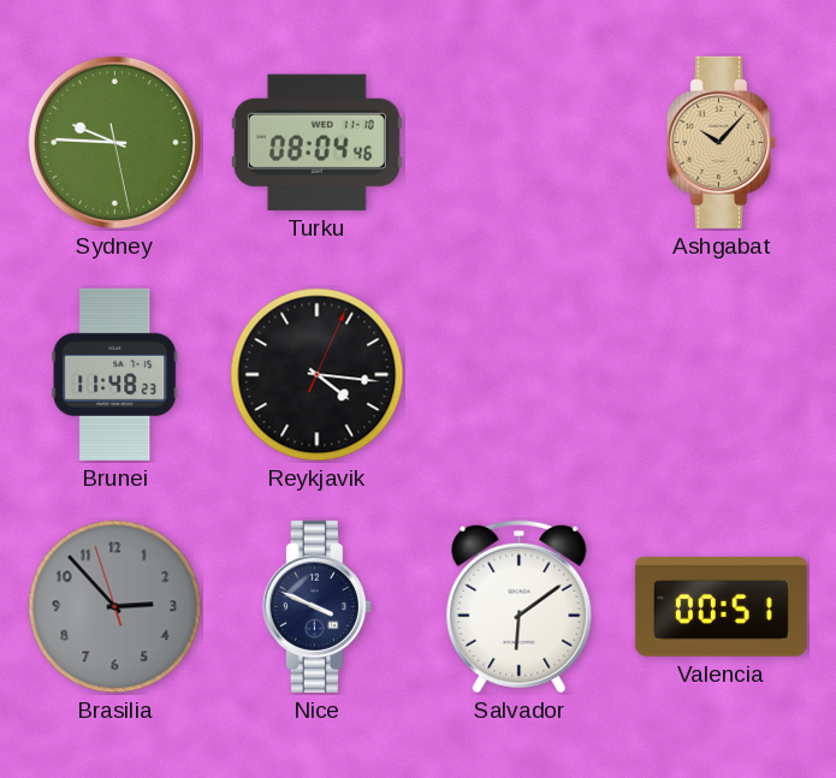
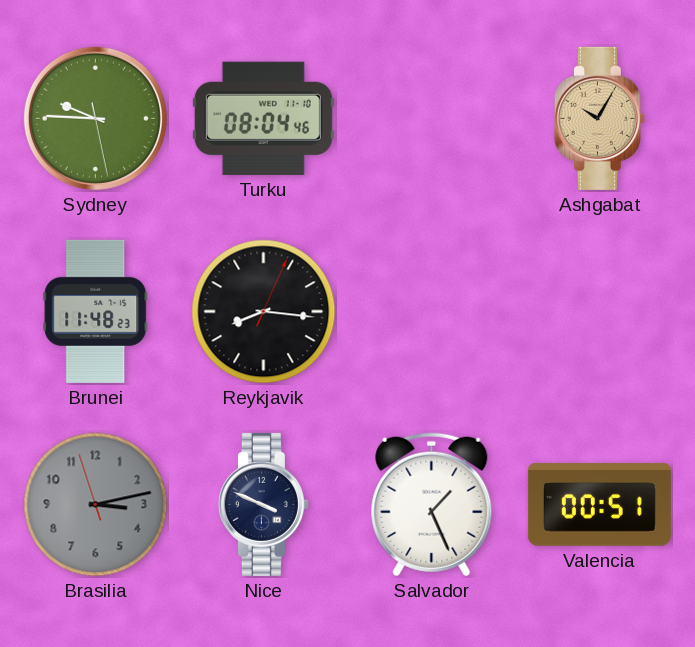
Ashgabat: 10:07 -> 10:05
Reykjavik: 4:16 -> 8:16
Brasilia: 2:52 -> 3:12
Salvador: 6:09 -> 1:26
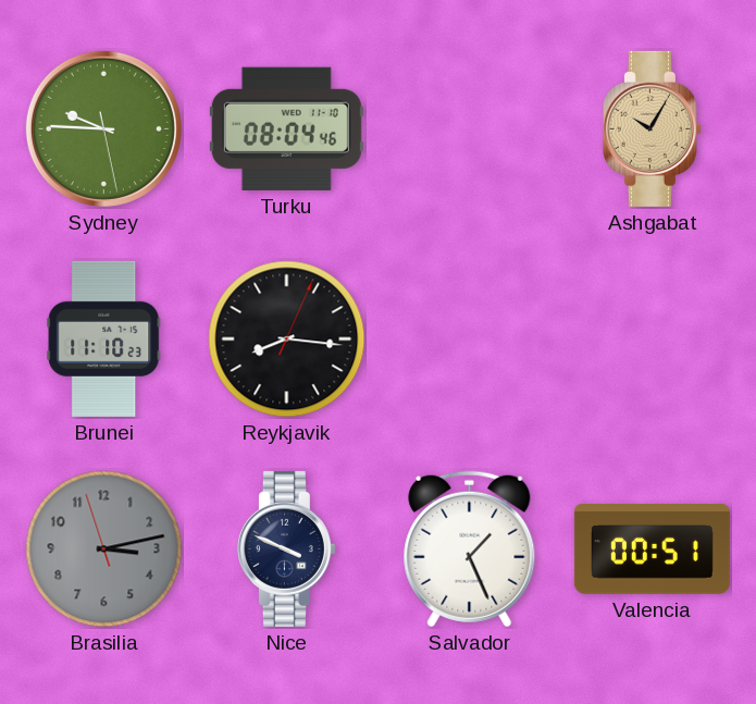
Brunei: 11:48 -> 11:10
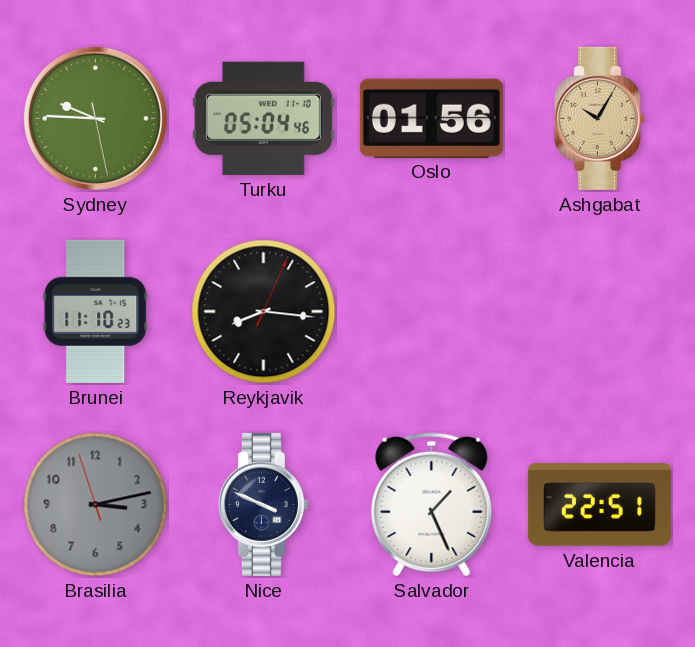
Turku: 08:04 -> 05:04
Oslo: none -> 01:56
Valencia: 00:51 -> 22:51
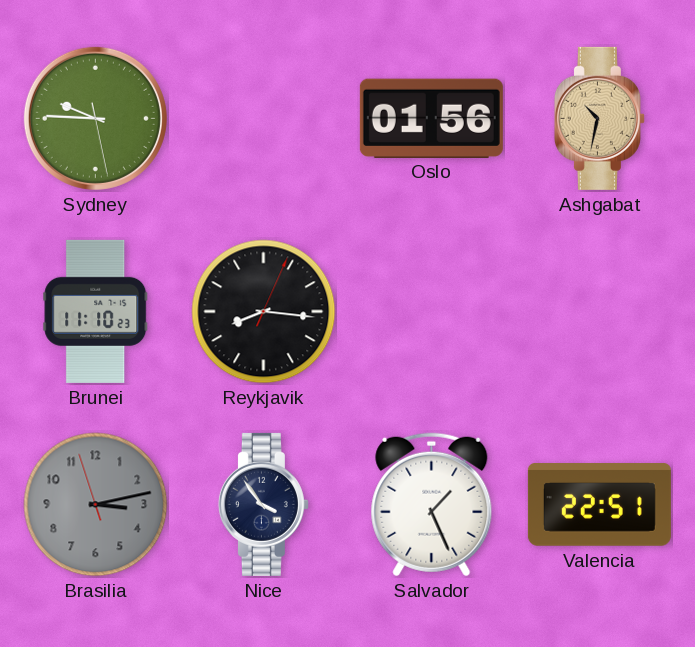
Turku: 05:04 -> none
Ashgabat: 10:05 -> 10:32
Nice: 3:49 -> 3:54
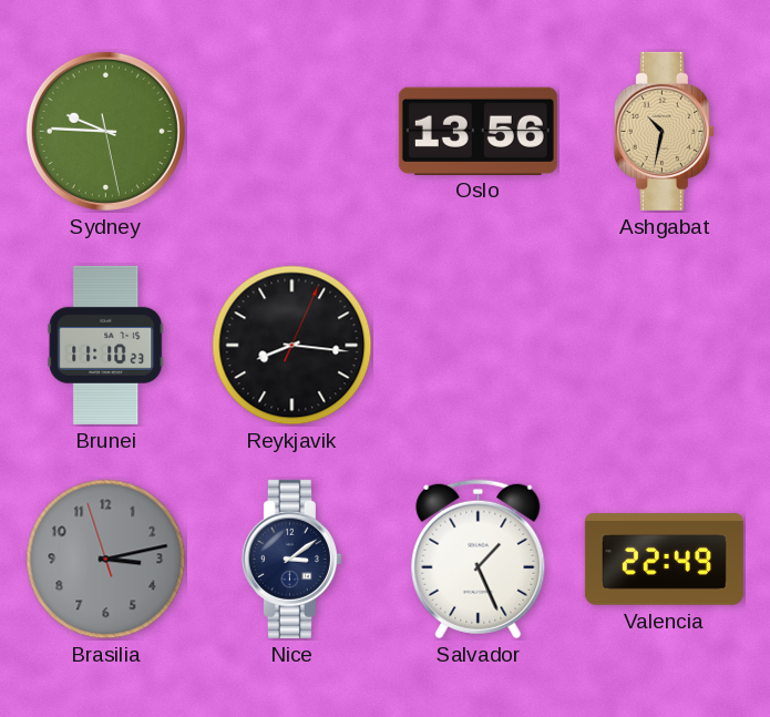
Oslo: 01:56 -> 13:56
Nice: 3:54 -> 3:09
Valencia: 22:51 -> 22:49
